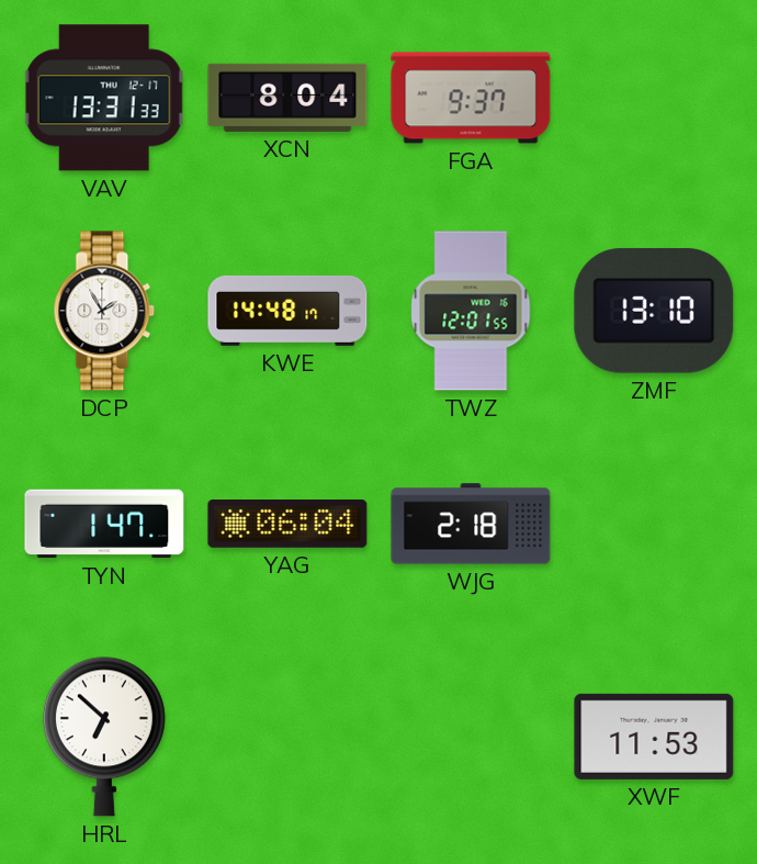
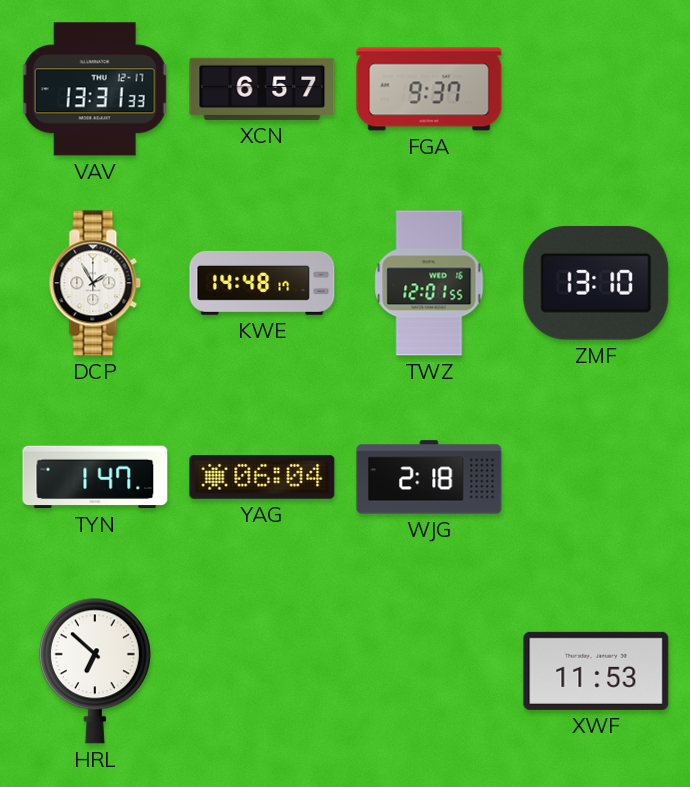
XCN: 8:04 -> 6:57
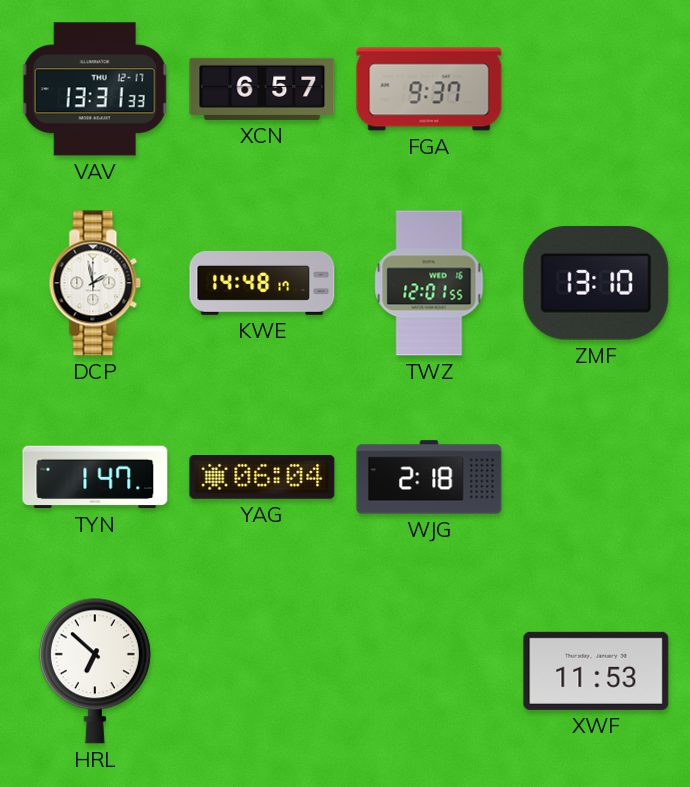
DCP: 1:55 -> 1:58
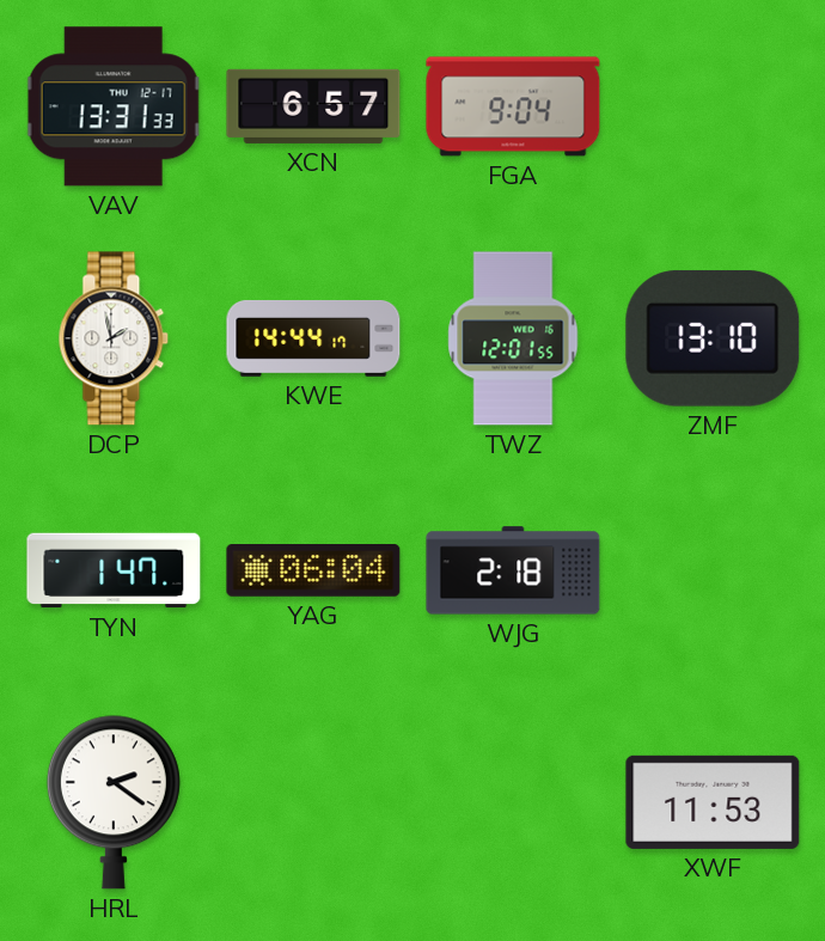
FGA: 9:37 -> 9:04
KWE: 14:48 -> 14:44
HRL: 6:52 -> 2:21
